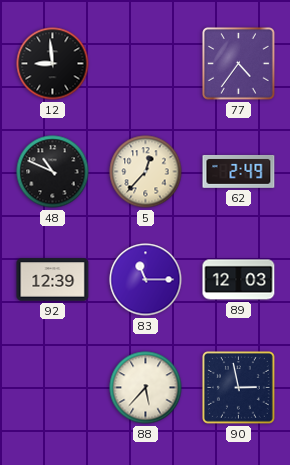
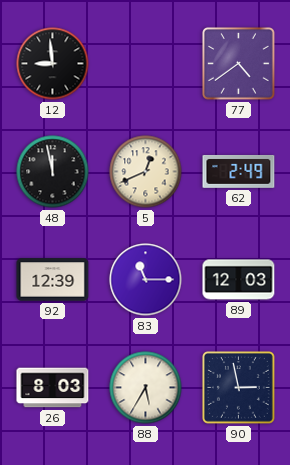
77: 4:36 -> 4:39
48: 10:49 -> 11:58
5: 12:37 -> 12:41
26: none -> 8:03
88: 5:37 -> 5:35
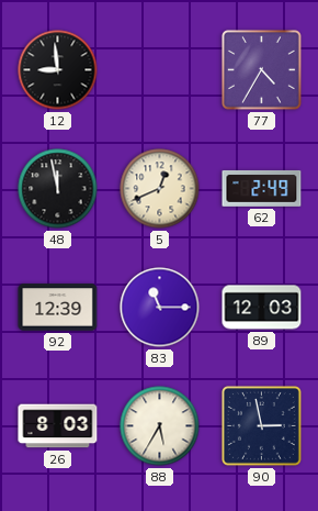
77: 4:39 -> 4:35
